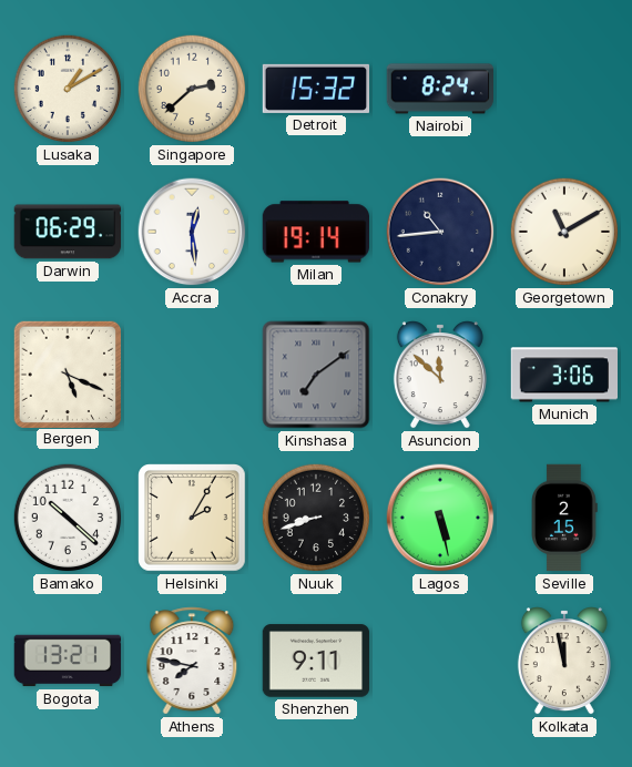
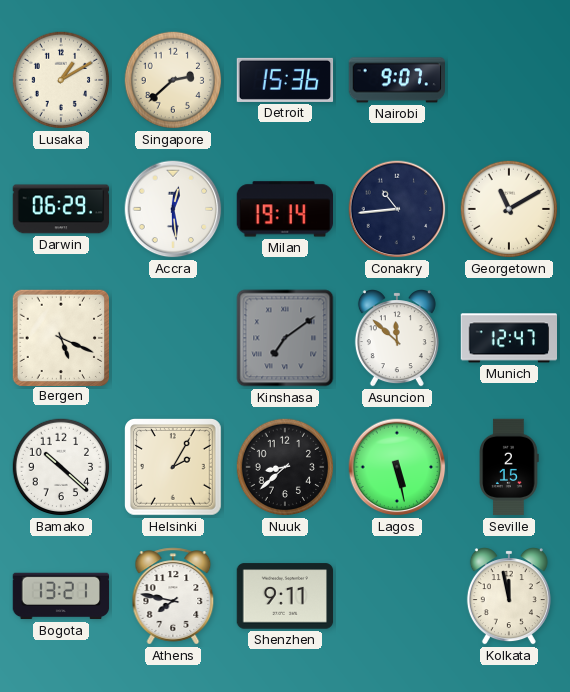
Detroit: 15:32 -> 15:36
Nairobi: 8:24 -> 9:07
Munich: 3:06 -> 12:47
Nuuk: 8:42 -> 8:38
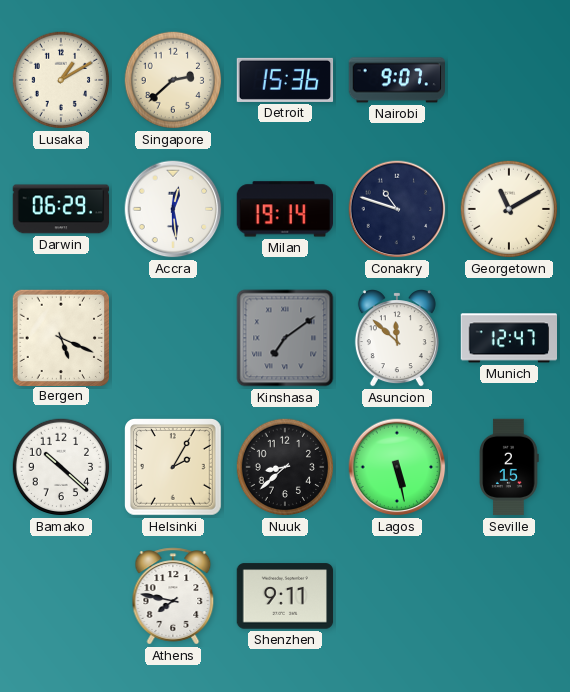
Conakry: 10:44 -> 10:48
Bogota: 13:21 -> none
Kolkata: 11:58 -> none
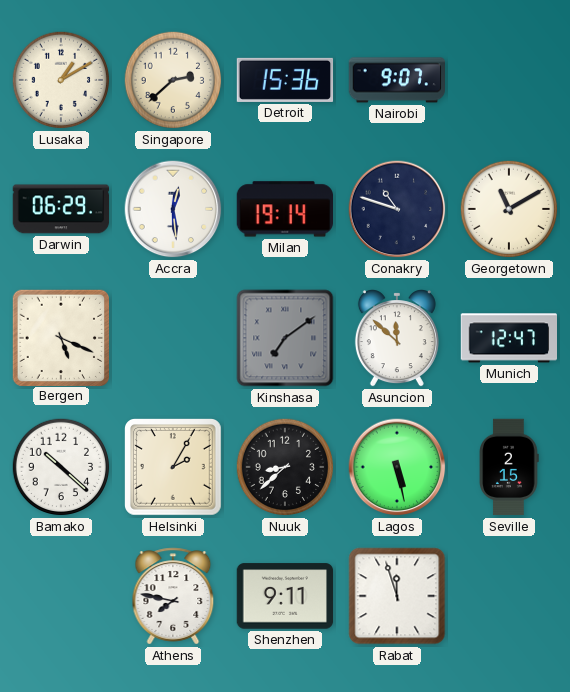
Rabat: none -> 11:57
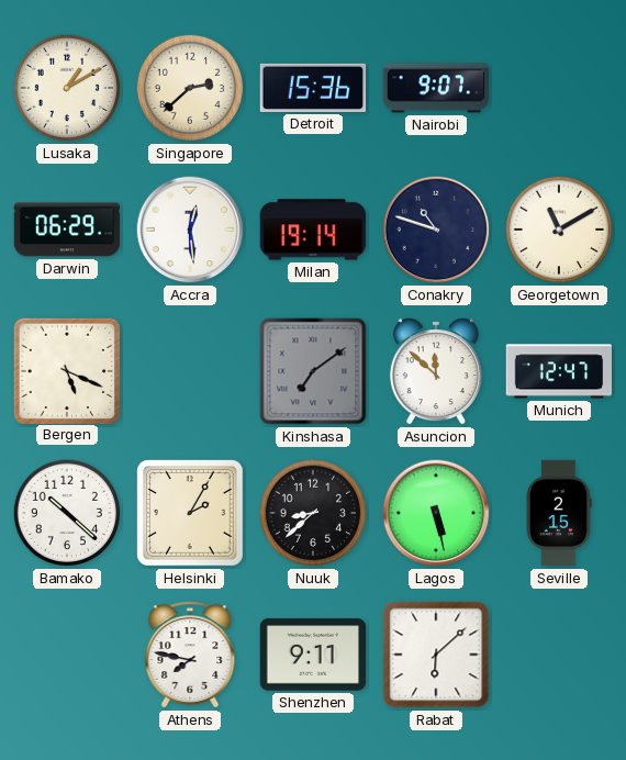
Rabat: 11:57 -> 6:08
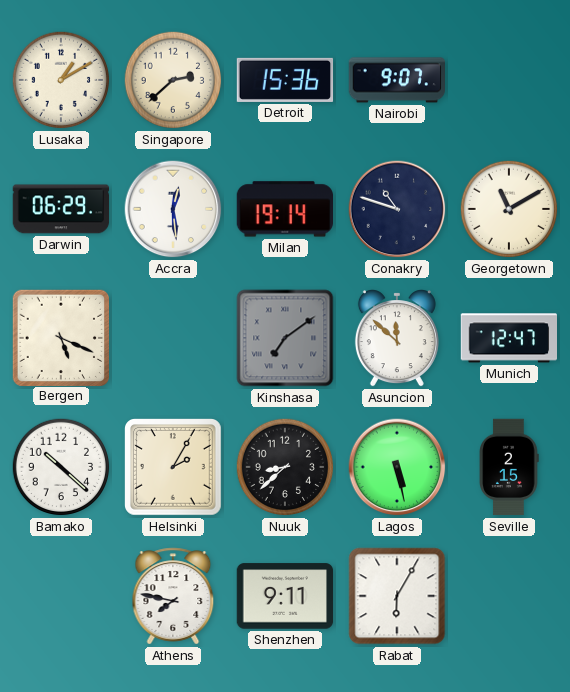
Rabat: 6:08 -> 6:05
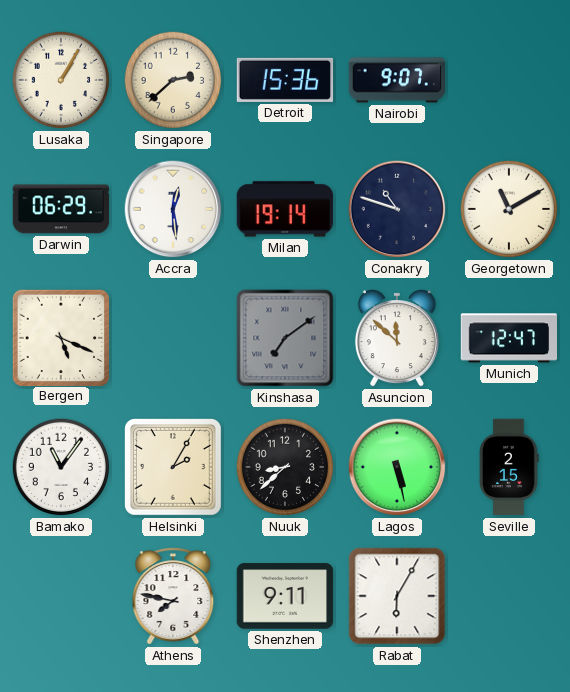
Lusaka: 1:10 -> 1:05
Bamako: 10:22 -> 11:06
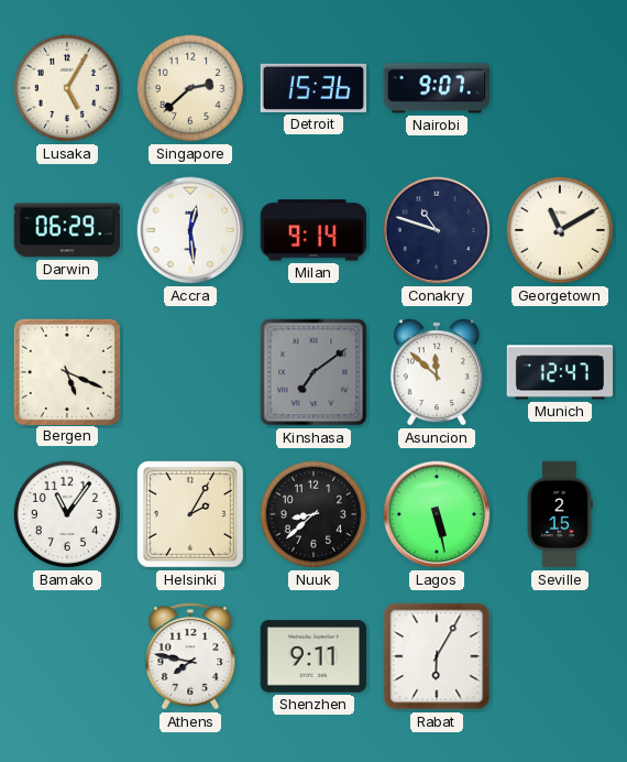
Lusaka: 1:05 -> 5:05
Milan: 19:14 -> 9:14
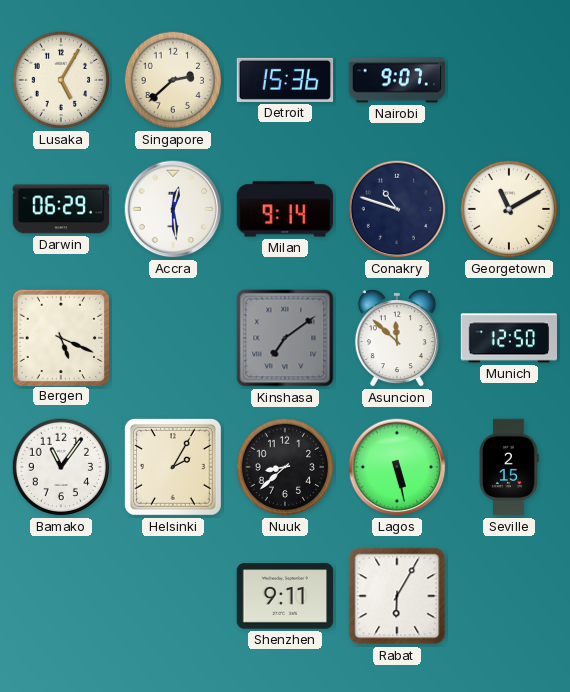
Munich: 12:47 -> 12:50
Athens: 7:47 -> none
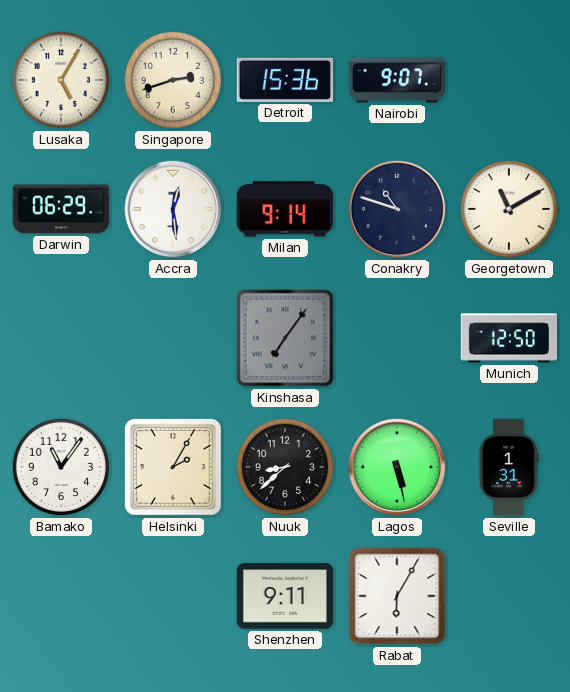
Singapore: 2:38 -> 2:42
Bergen: 5:19 -> none
Kinshasa: 7:09 -> 7:06
Asuncion: 11:52 -> none
Seville: 2:15 -> 1:31
